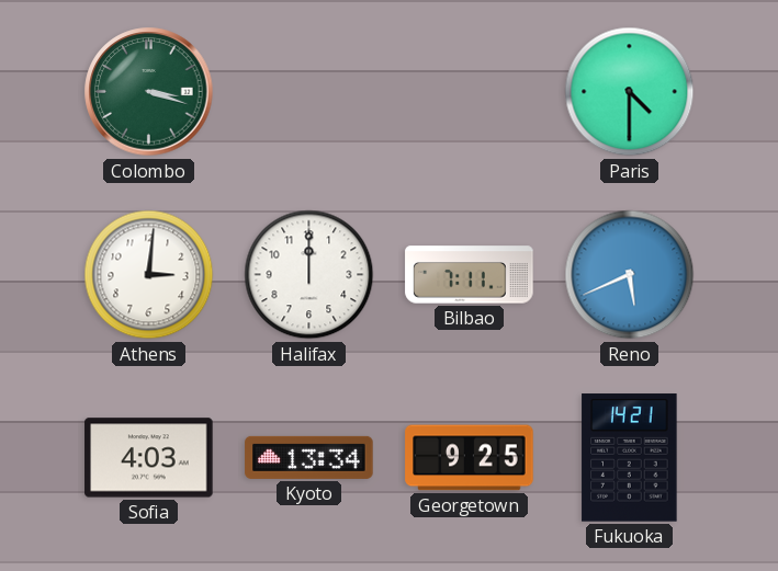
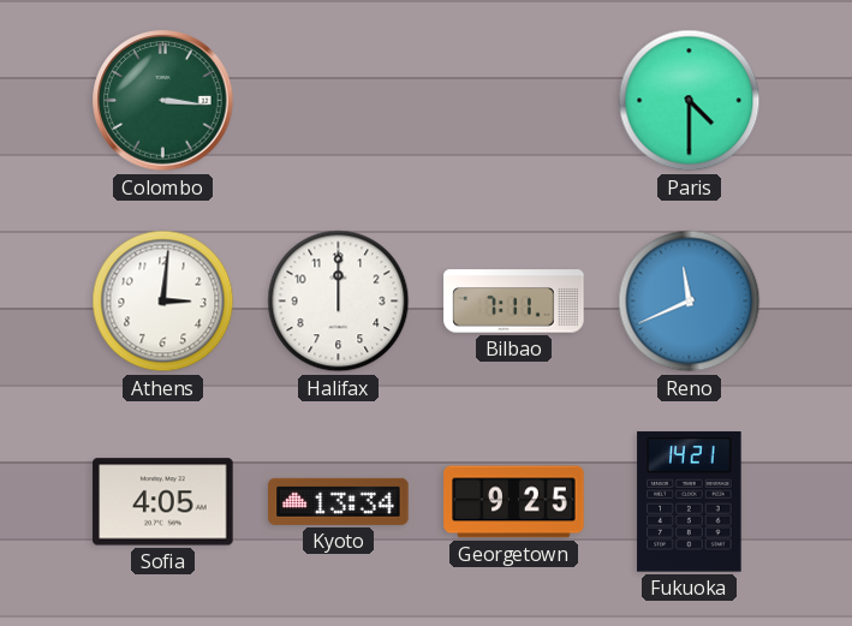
Colombo: 3:18 -> 3:16
Reno: 5:41 -> 11:41
Sofia: 4:03 -> 4:05
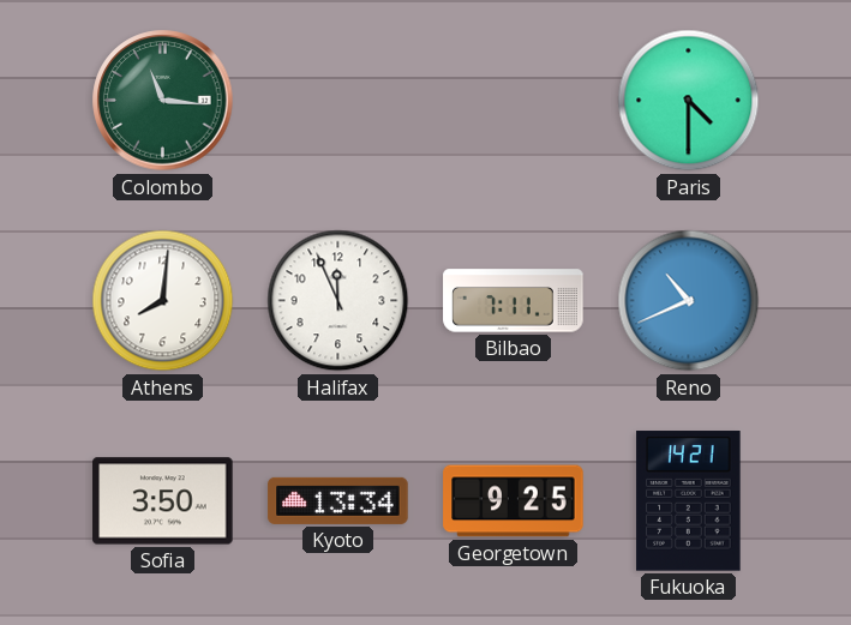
Colombo: 3:16 -> 11:16
Athens: 3:01 -> 8:01
Halifax: 12:00 -> 11:56
Reno: 11:41 -> 10:41
Sofia: 4:05 -> 3:50
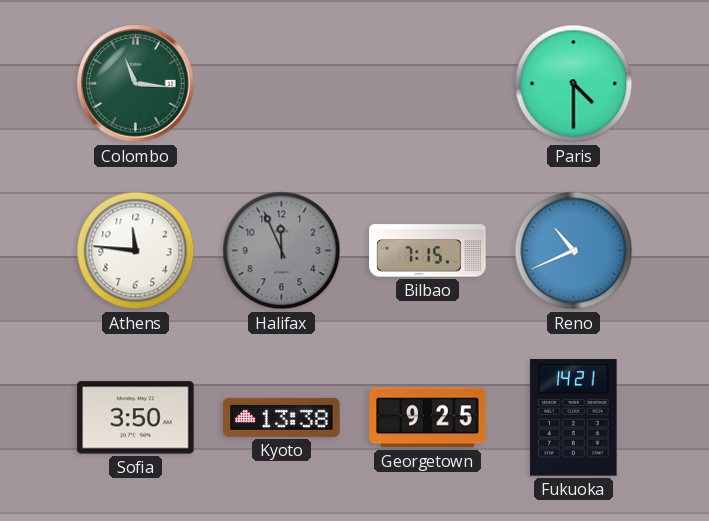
Athens: 8:01 -> 11:46
Halifax dial: white -> grey
Bilbao: 7:11 -> 7:15
Kyoto: 13:34 -> 13:38
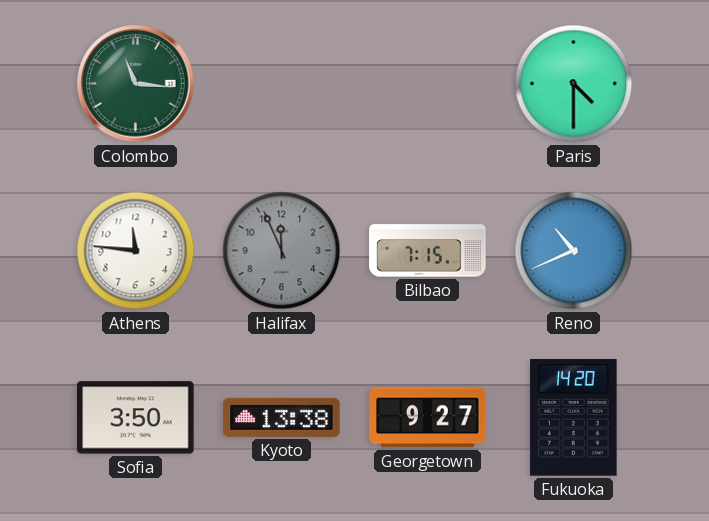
Georgetown: 9:25 -> 9:27
Fukuoka: 14:21 -> 14:20
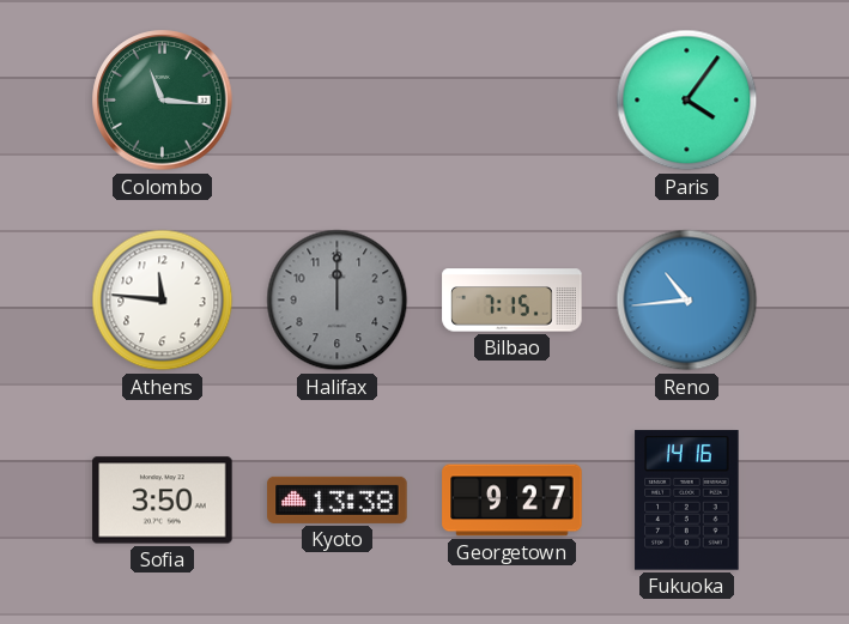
Paris: 4:30 -> 4:06
Halifax: 11:56 -> 12:00
Reno: 10:41 -> 10:44
Fukuoka: 14:20 -> 14:16
